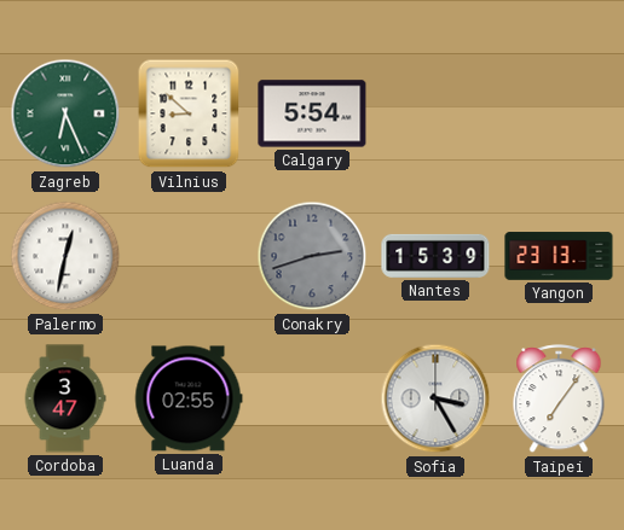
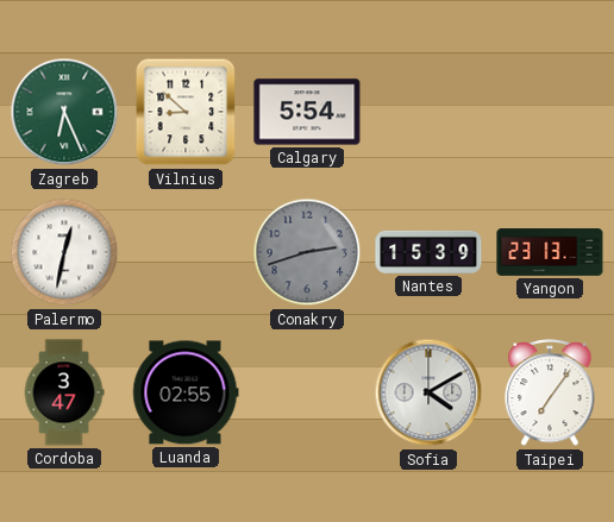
Sofia: 3:25 -> 4:10
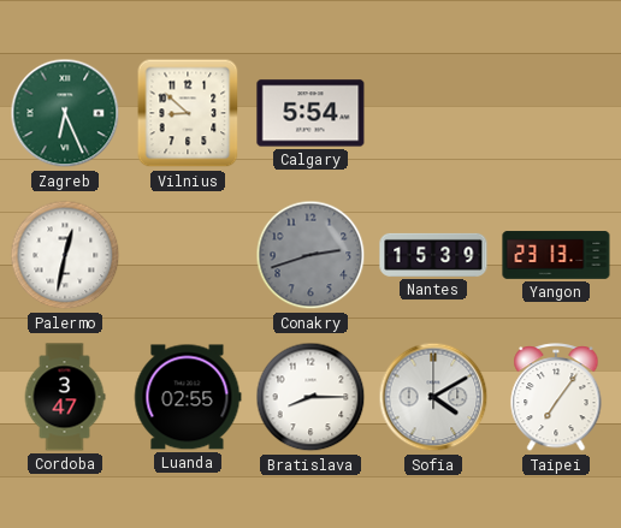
Bratislava: none -> 8:15
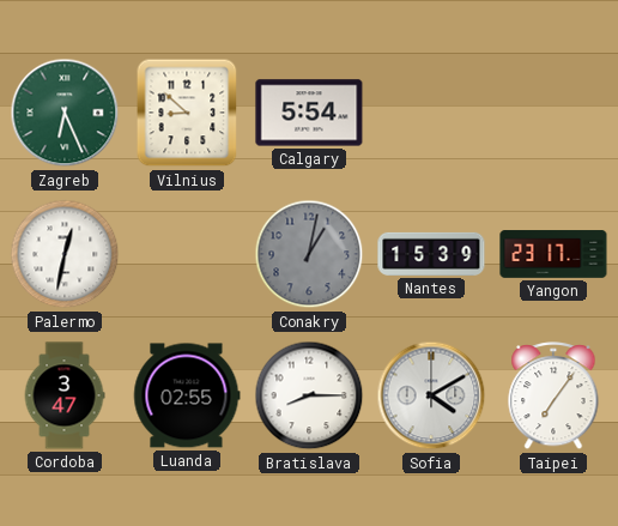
Conakry: 2:42 -> 1:02
Yangon: 23:13 -> 23:17
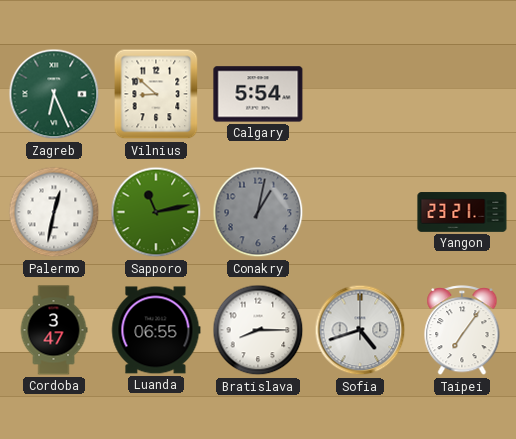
Sapporo: none -> 11:13
Nantes: 15:39 -> none
Yangon: 23:17 -> 23:21
Luanda: 02:55 -> 06:55
Sofia: 4:10 -> 4:42
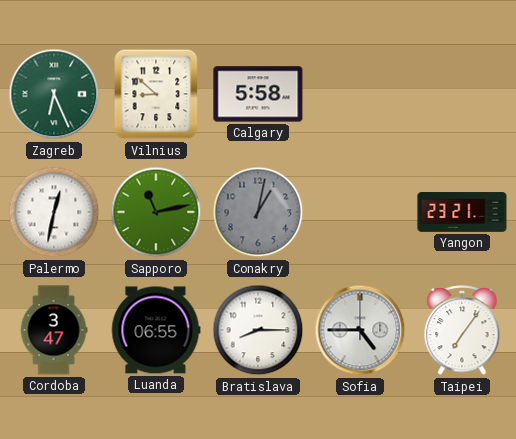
Calgary: 5:54 -> 5:58
Sofia: 4:42 -> 4:45
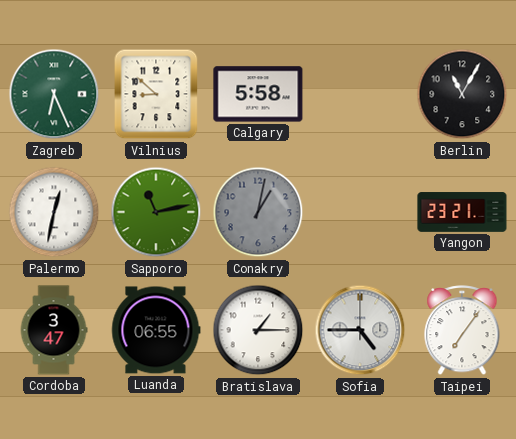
Berlin: none -> 11:05
Bratislava: 8:15 -> 1:15
